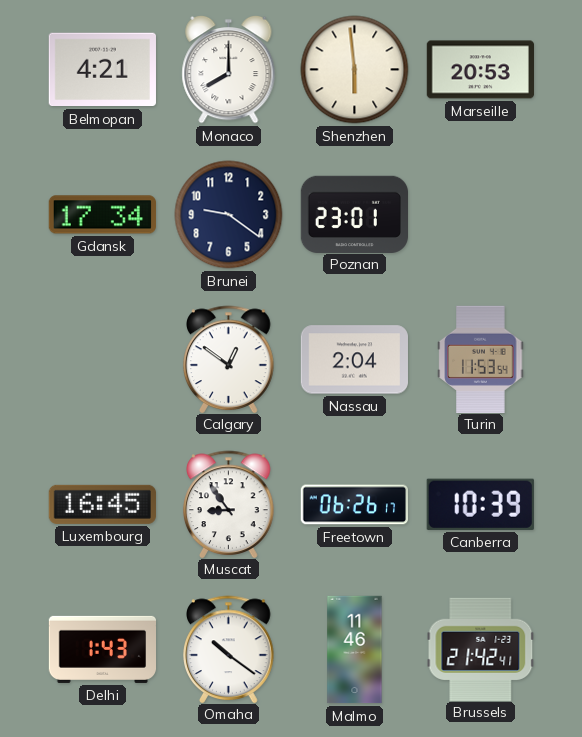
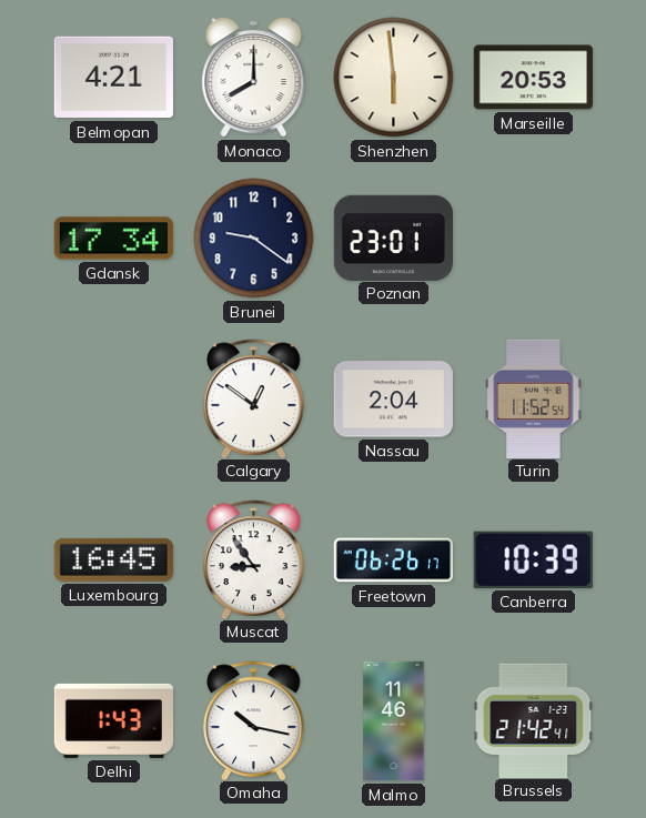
Turin: 11:53 -> 11:52
Omaha: 10:21 -> 10:17
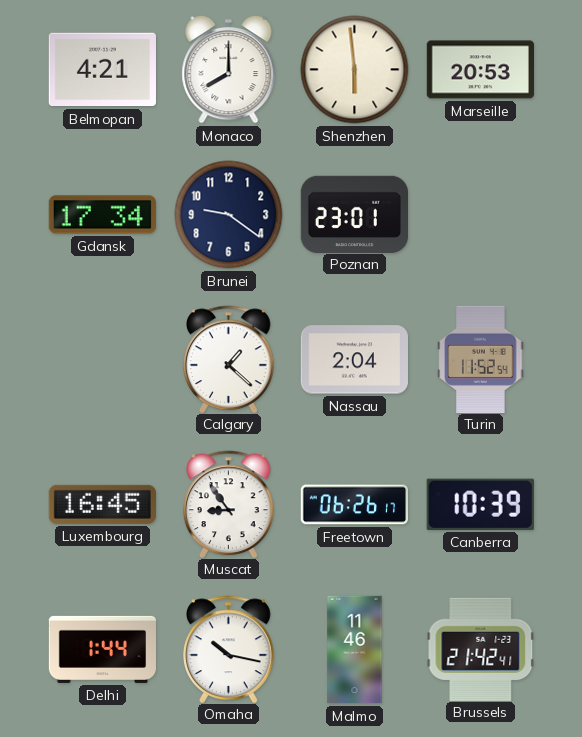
Calgary: 12:51 -> 1:22
Delhi: 1:43 -> 1:44
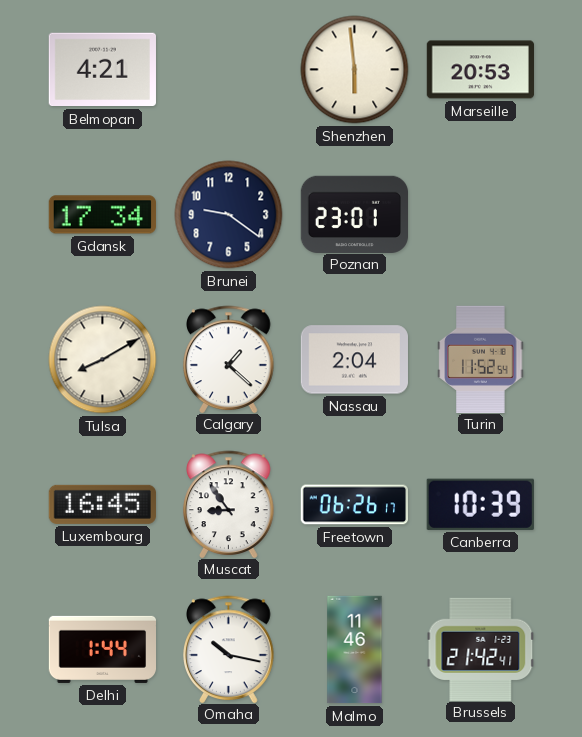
Monaco: 8:00 -> none
Tulsa: none -> 8:10
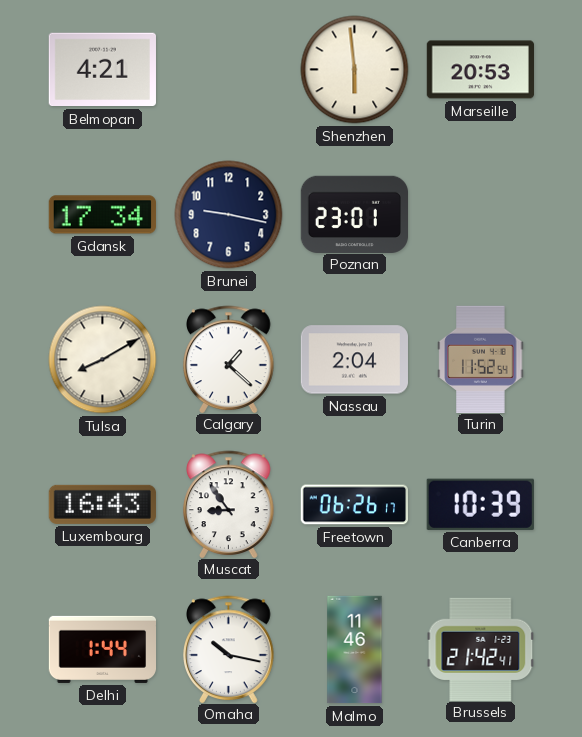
Brunei: 9:21 -> 9:17
Luxembourg: 16:45 -> 16:43
